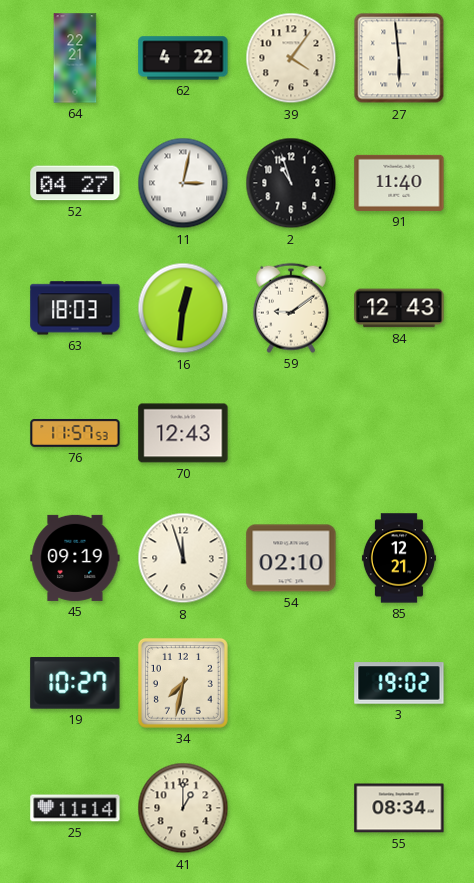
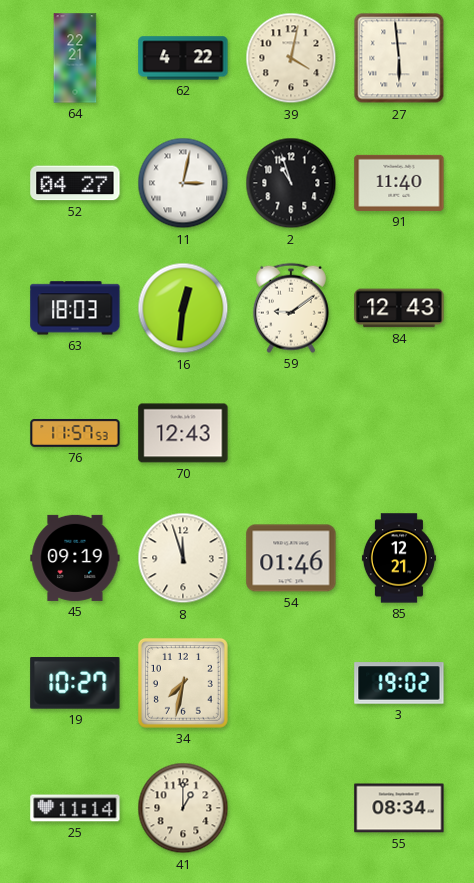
39: 4:06 -> 4:02
54: 02:10 -> 01:46
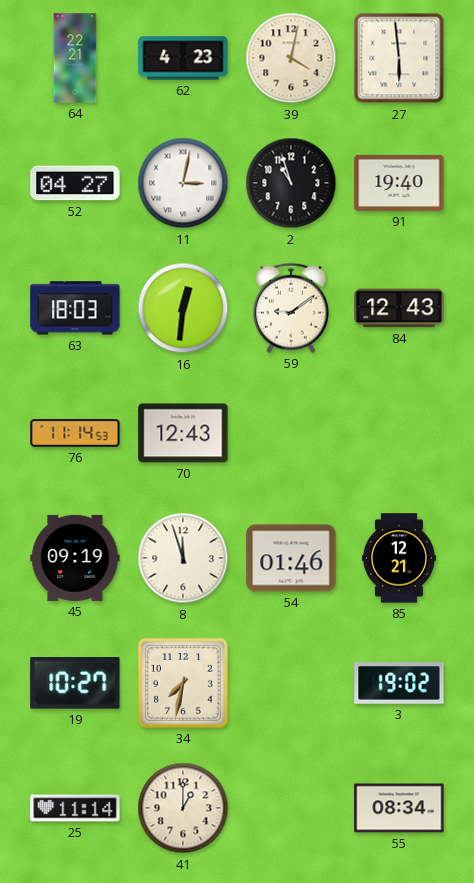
62: 4:22 -> 4:23
91: 11:40 -> 19:40
76: 11:57 -> 11:14
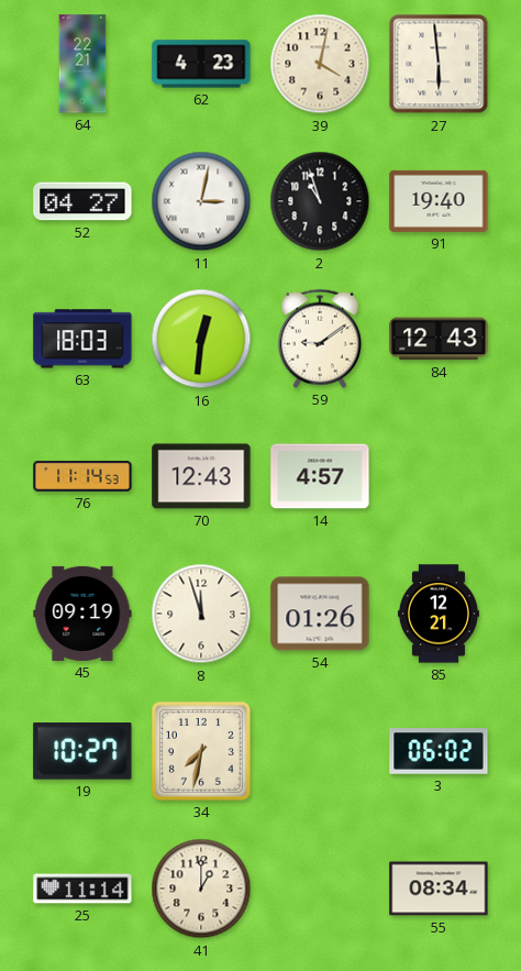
14: none -> 4:57
54: 01:46 -> 01:26
3: 19:02 -> 06:02
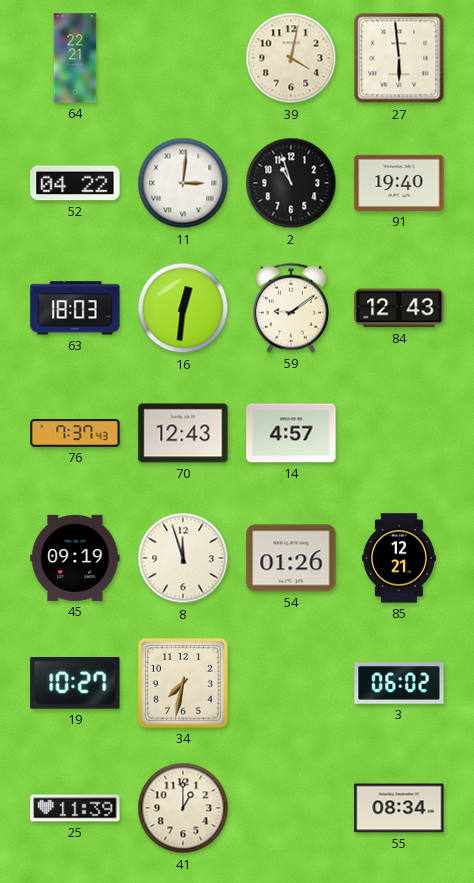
62: 4:23 -> none
52: 04:27 -> 04:22
11: 3:02 -> 3:01
76: 11:14 -> 7:37
25: 11:14 -> 11:39
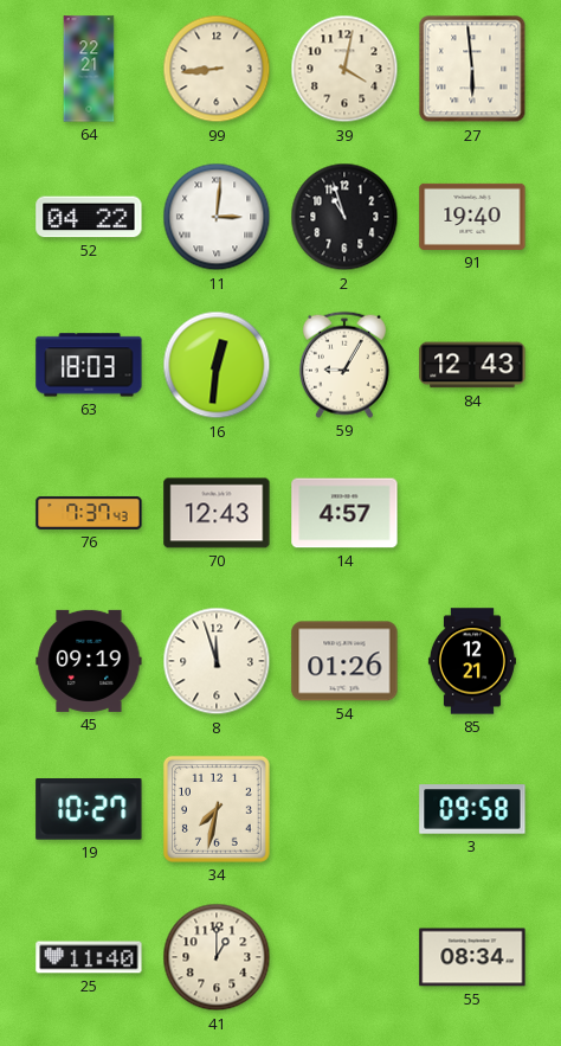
99: none -> 8:44
59: 9:09 -> 9:05
3: 06:02 -> 09:58
25: 11:39 -> 11:40
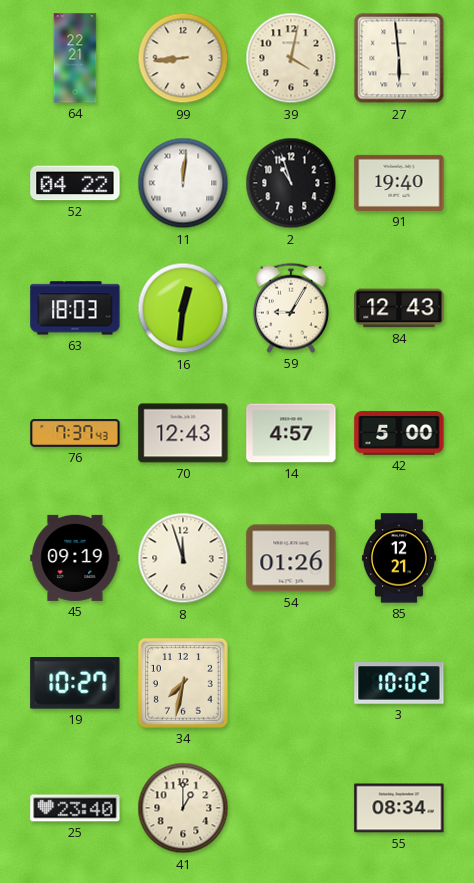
11: 3:01 -> 12:01
42: none -> 5:00
3: 09:58 -> 10:02
25: 11:40 -> 23:40
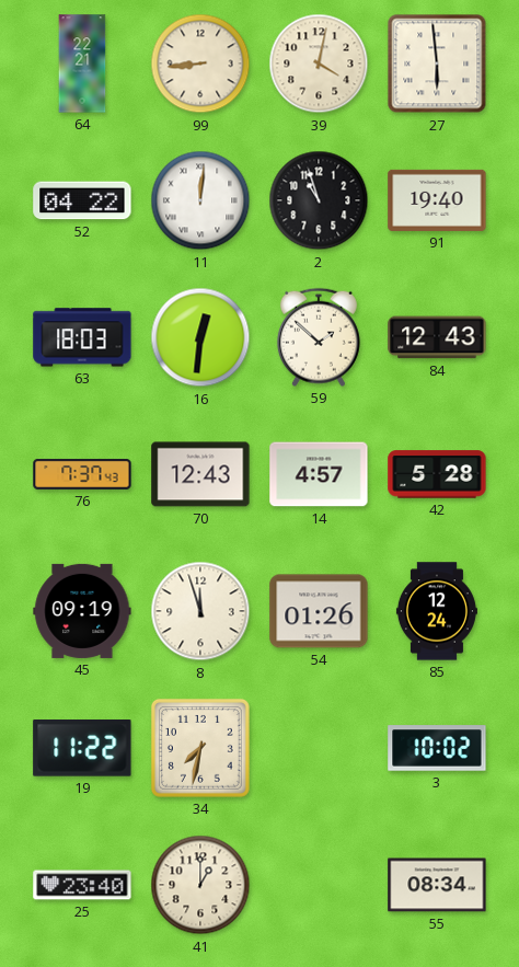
59: 9:05 -> 1:52
42: 5:00 -> 5:28
85: 12:21 -> 12:24
19: 10:27 -> 11:22
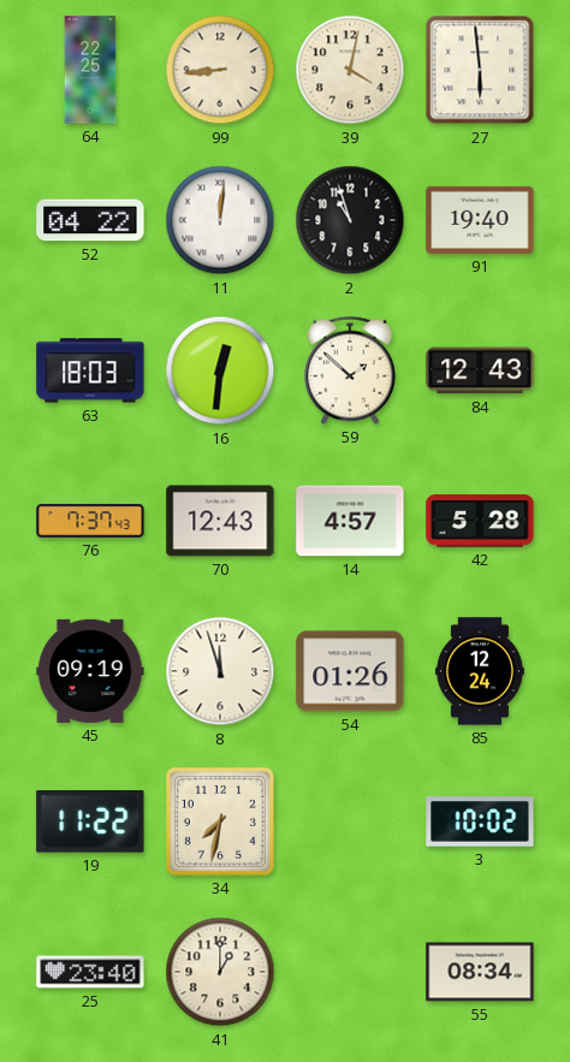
64: 22:21 -> 22:25
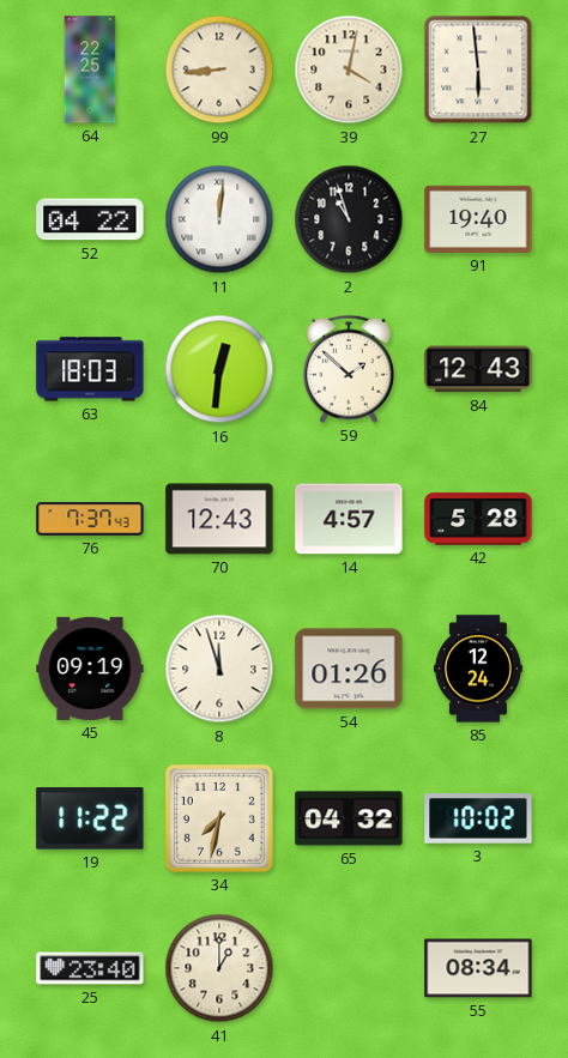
65: none -> 04:32
